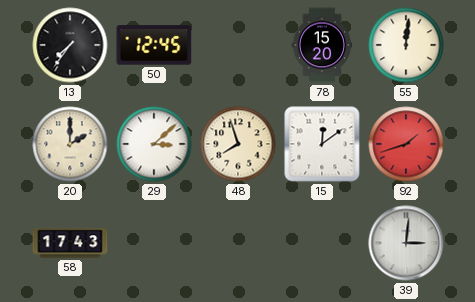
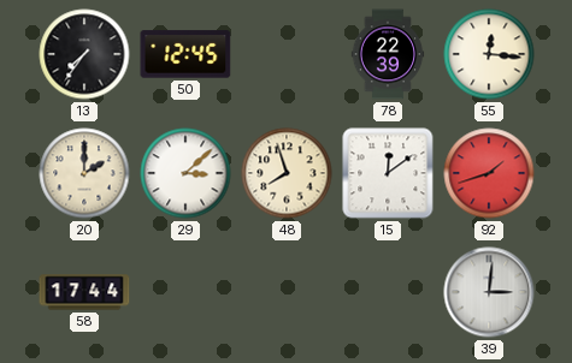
78: 15:20 -> 22:39
55: 12:01 -> 12:16
58: 17:43 -> 17:44
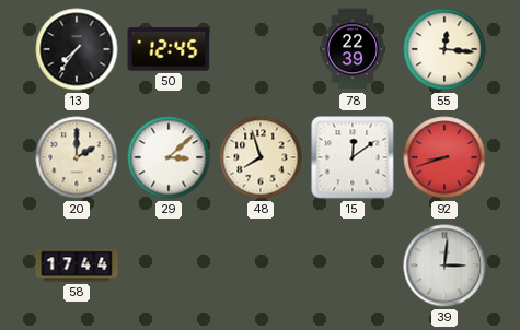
92: 1:42 -> 8:42
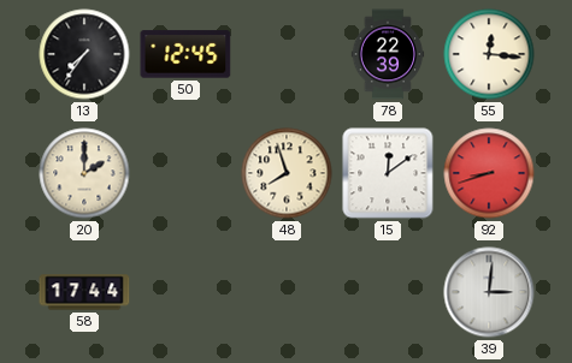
29: 3:08 -> none
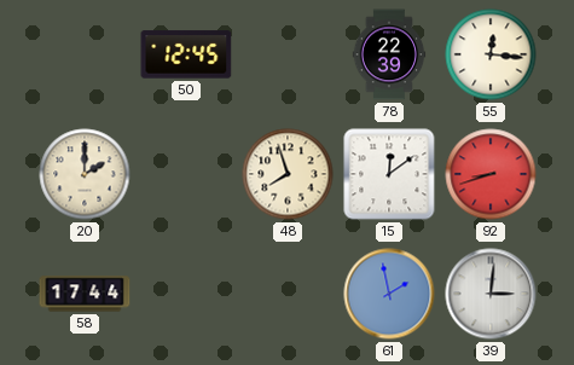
13: 7:36 -> none
61: none -> 1:58
